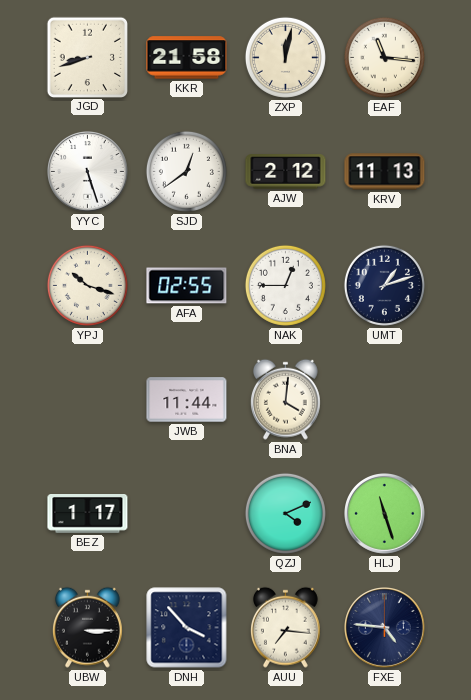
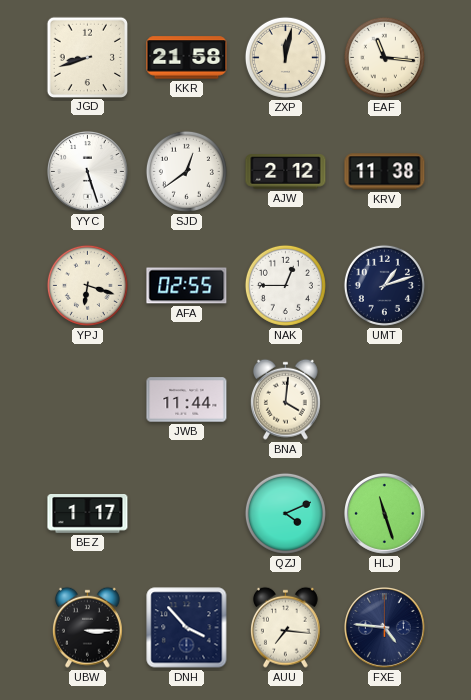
KRV: 11:13 -> 11:38
YPJ: 10:18 -> 6:18
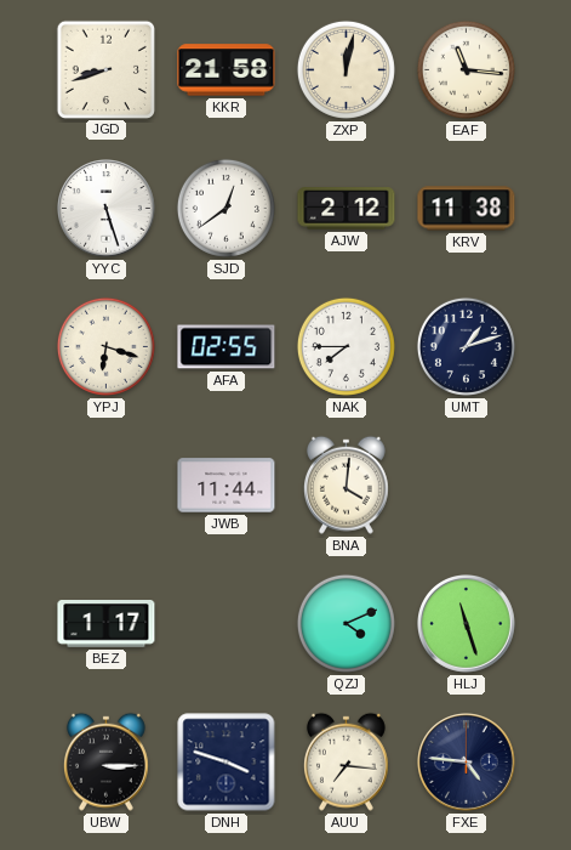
NAK: 12:45 -> 7:45
DNH: 3:53 -> 3:48
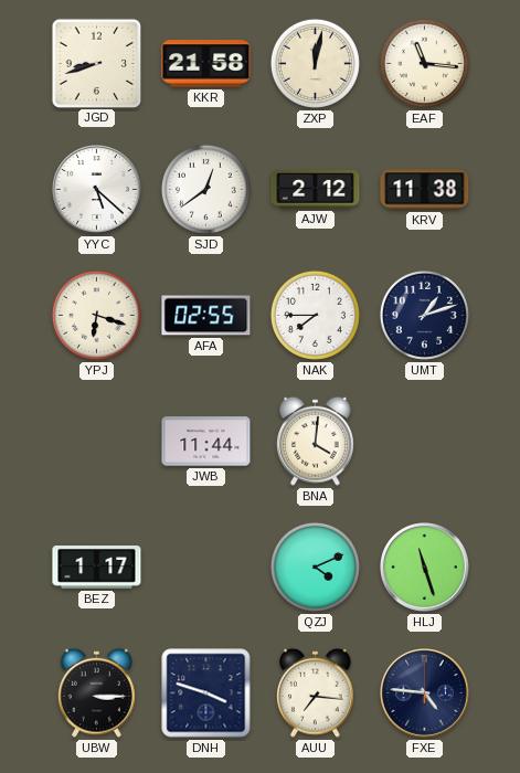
YYC: 5:27 -> 5:22
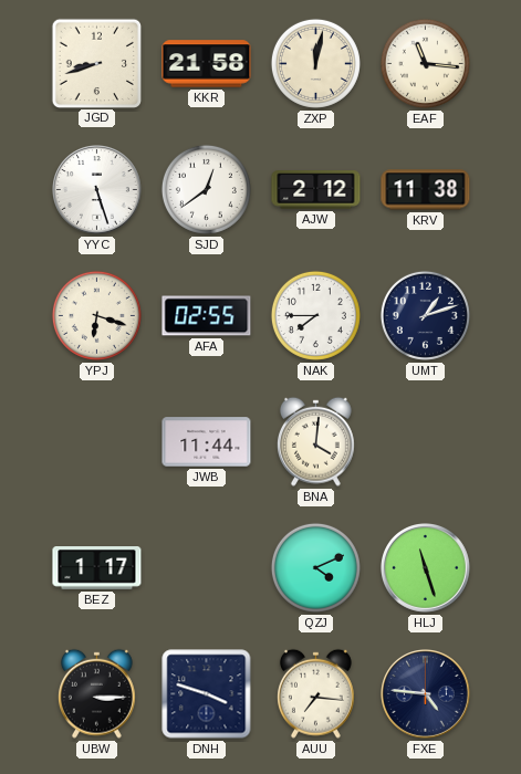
YYC: 5:22 -> 5:27
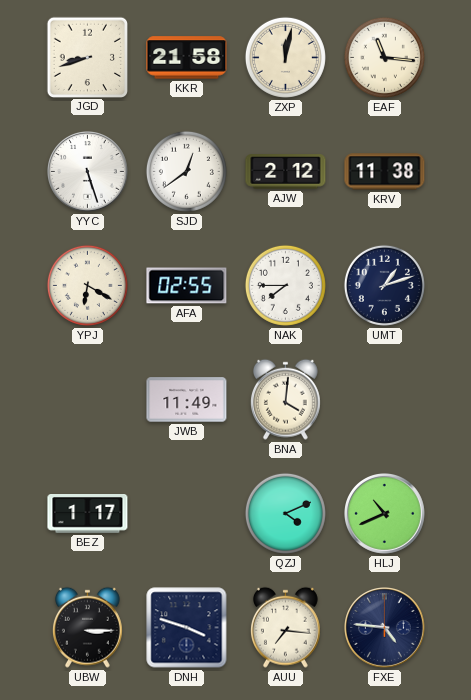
YPJ: 6:18 -> 6:20
JWB: 11:44 -> 11:49
HLJ: 11:27 -> 10:41
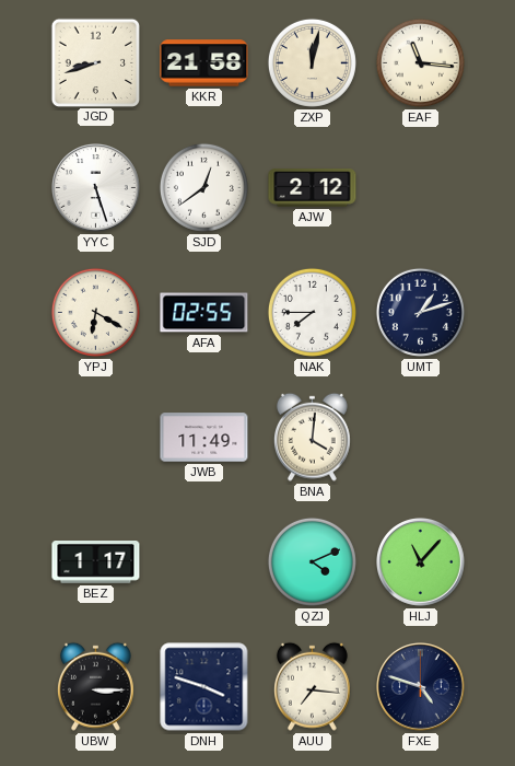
KRV: 11:38 -> none
HLJ: 10:41 -> 11:07
FXE: 4:46 -> 4:48
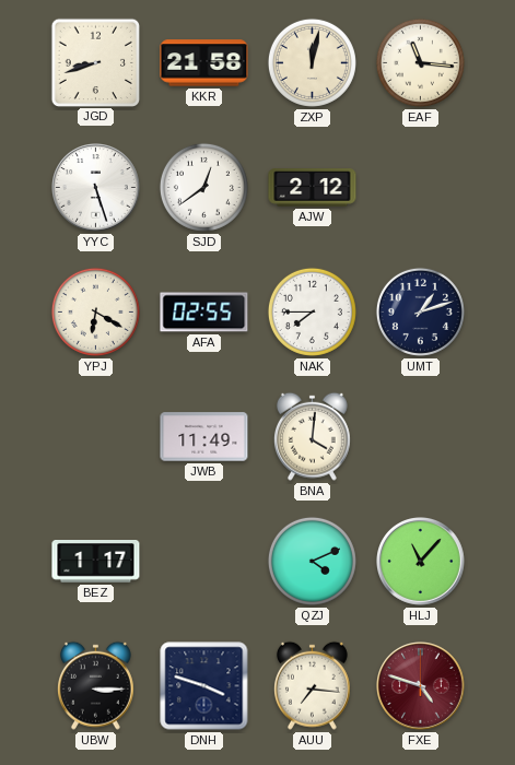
FXE dial: navy -> burgundy
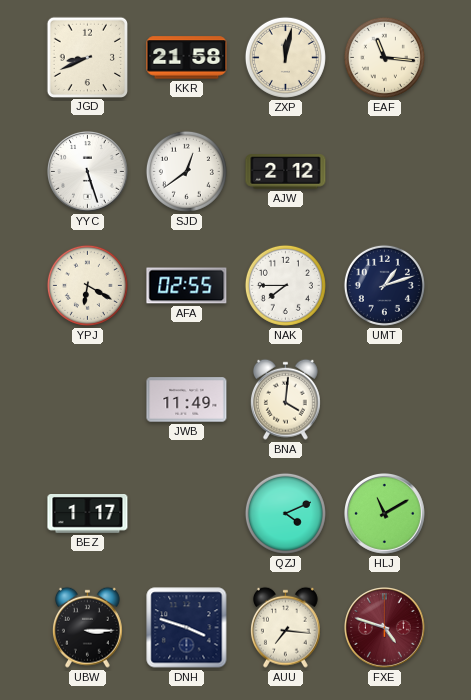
JGD: 8:42 -> 8:41
HLJ: 11:07 -> 11:10
